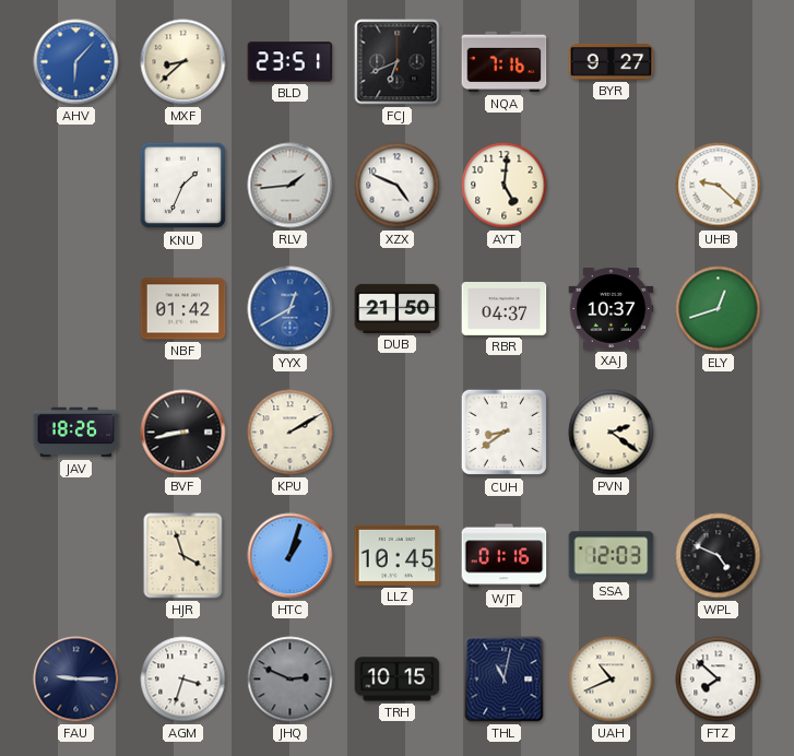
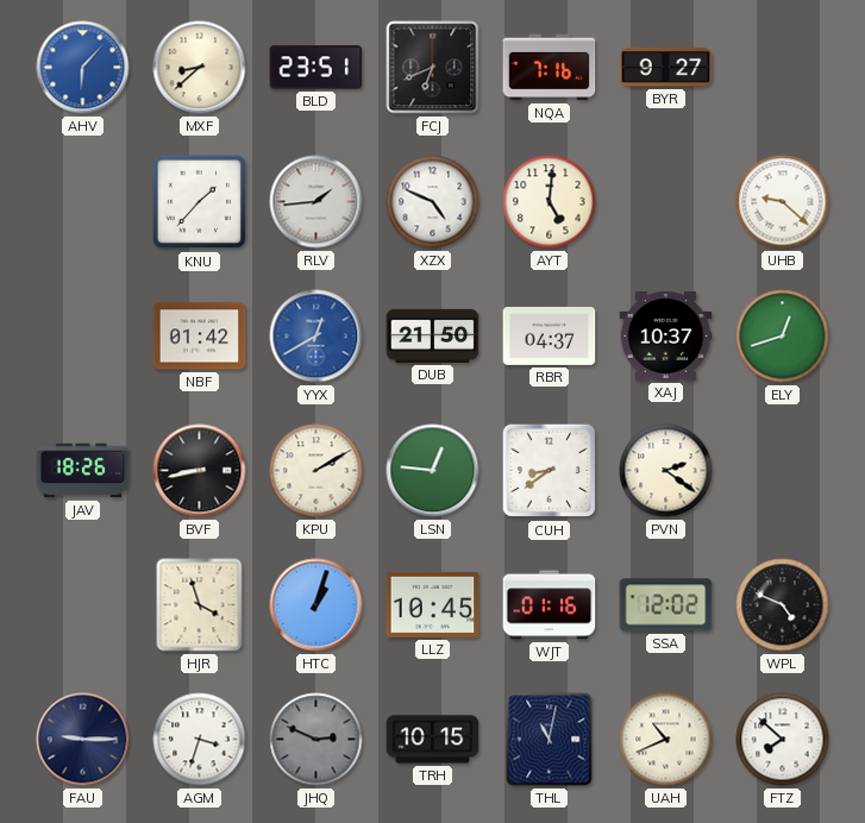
KNU: 1:34 -> 1:37
LSN: none -> 12:46
SSA: 12:03 -> 12:02
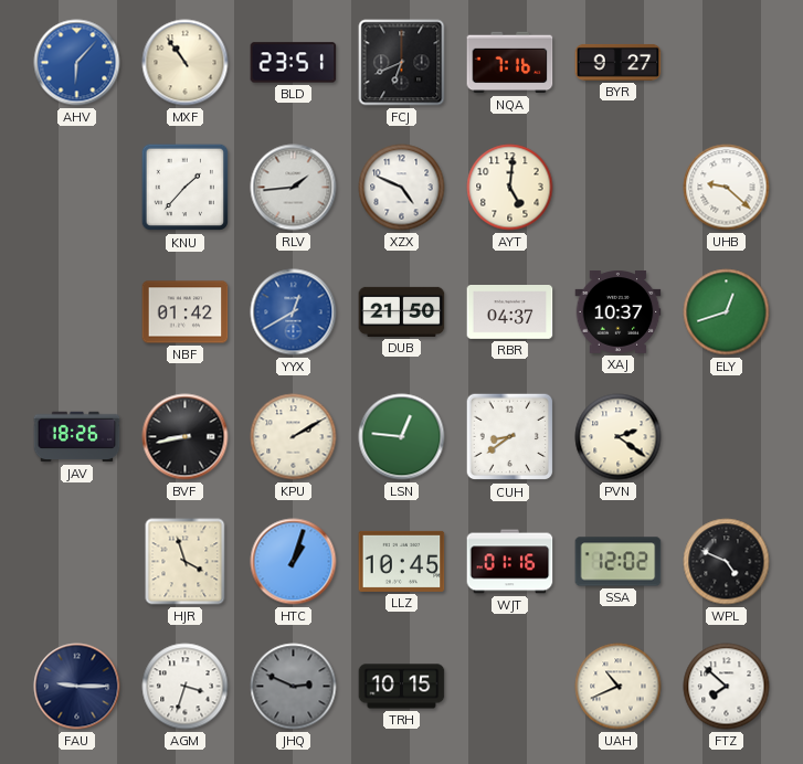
MXF: 8:38 -> 10:54
THL: 11:02 -> none
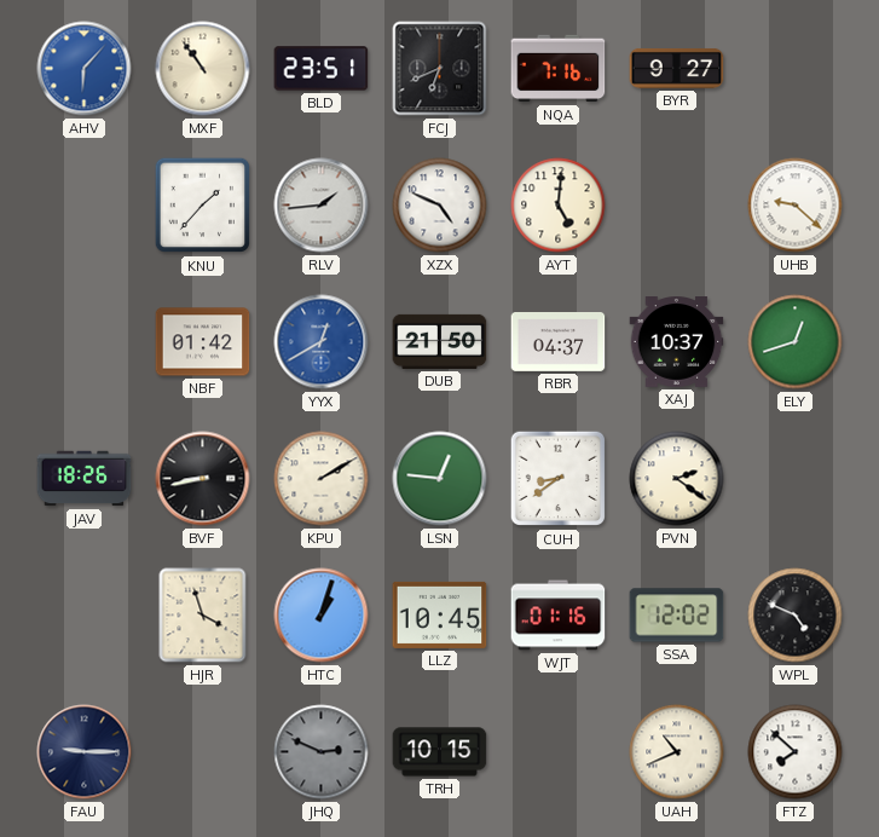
AGM: 3:33 -> none
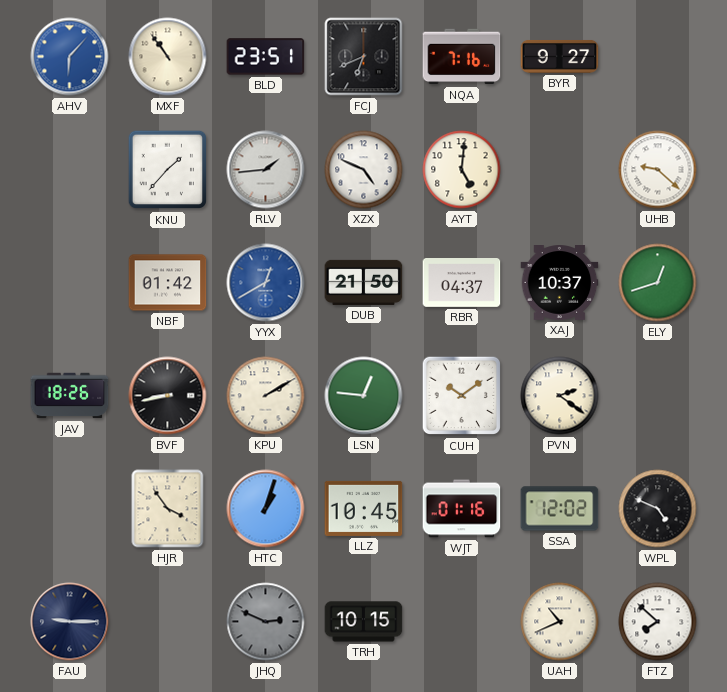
CUH: 8:39 -> 10:09
HJR: 3:57 -> 3:54
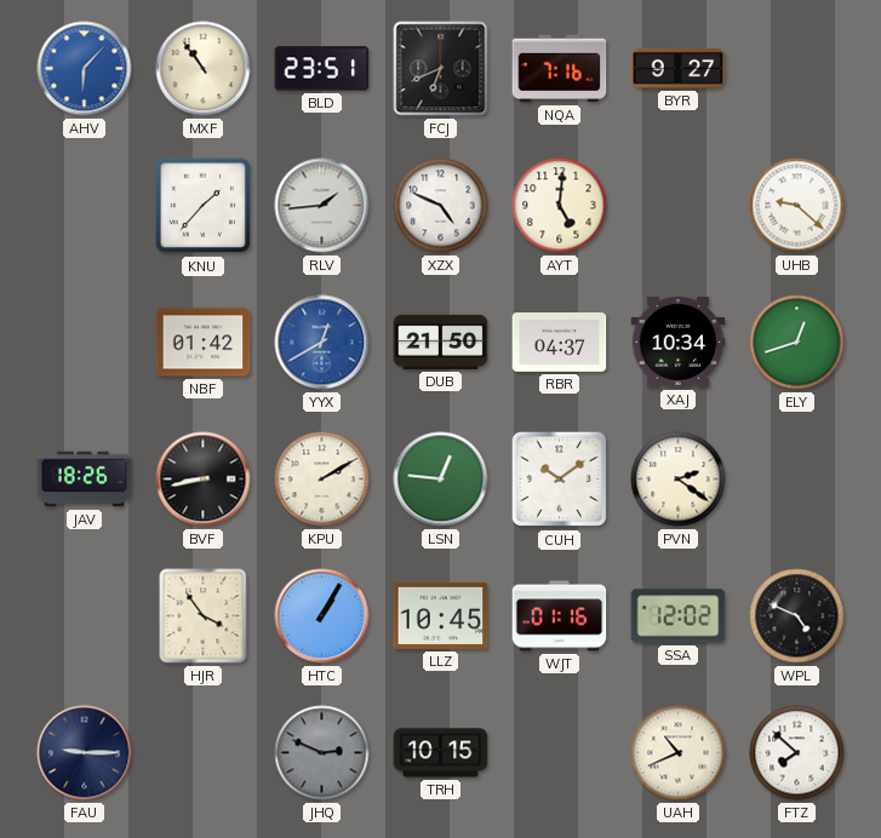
XAJ: 10:37 -> 10:34
HTC: 1:03 -> 1:05
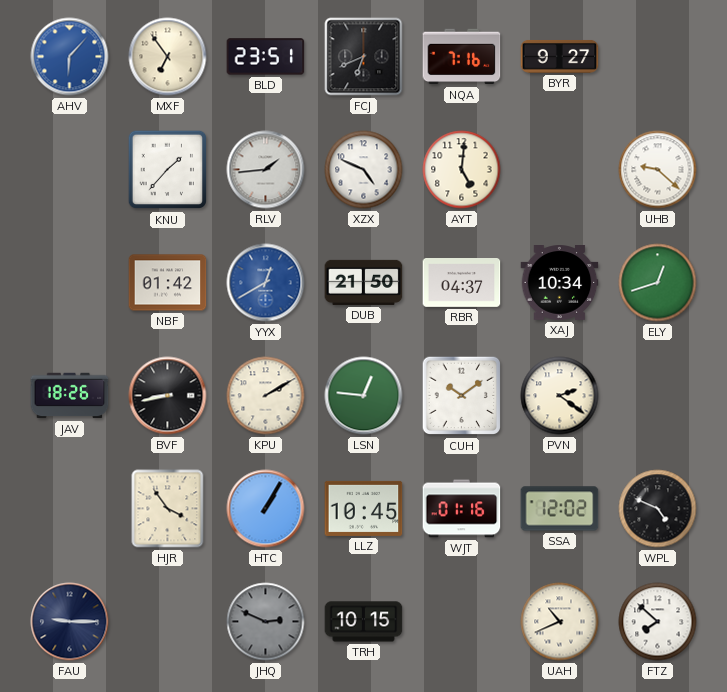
MXF: 10:54 -> 6:54
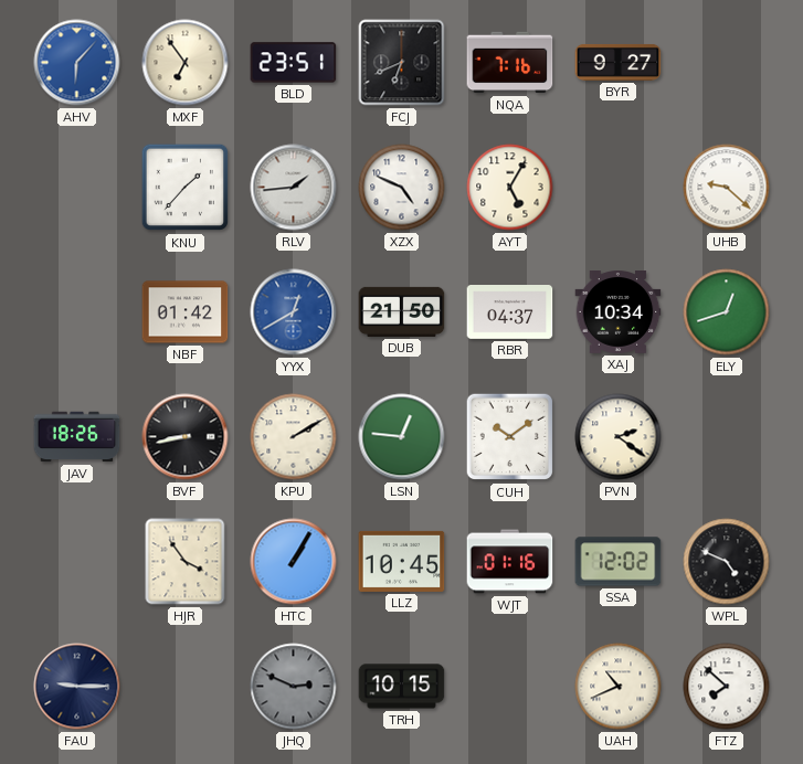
AYT: 5:01 -> 5:05
